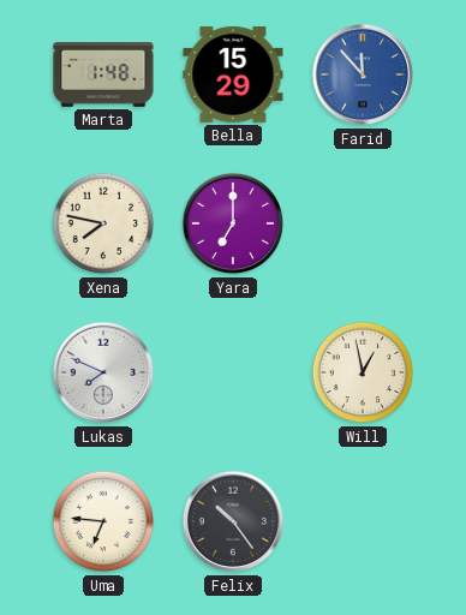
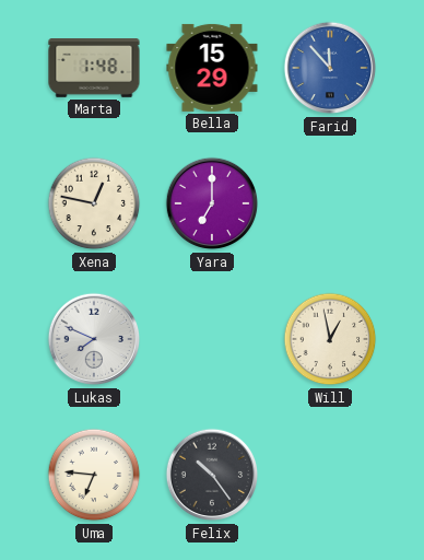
Xena: 7:47 -> 12:47
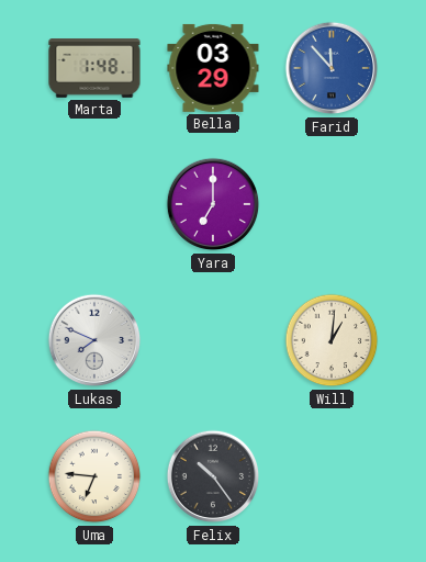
Bella: 15:29 -> 03:29
Xena: 12:47 -> none
Will: 12:58 -> 1:01
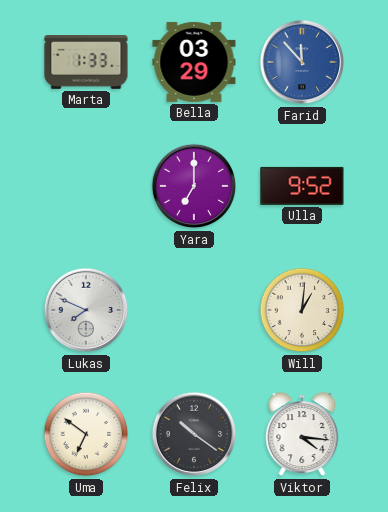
Marta: 1:48 -> 1:33
Ulla: none -> 9:52
Uma: 6:46 -> 6:51
Felix: 10:24 -> 10:21
Viktor: none -> 4:16
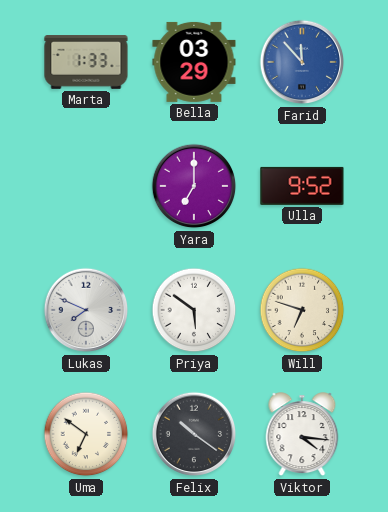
Priya: none -> 5:51
Will: 1:01 -> 6:48
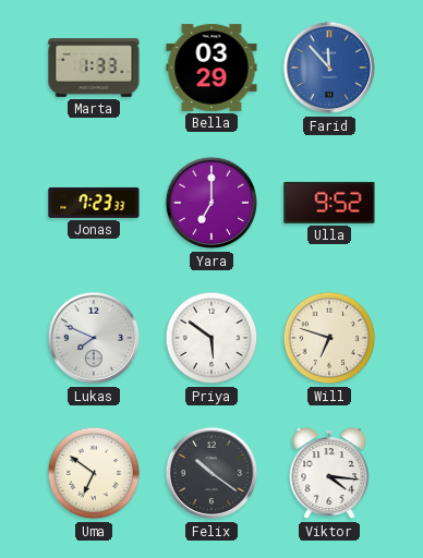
Jonas: none -> 7:23
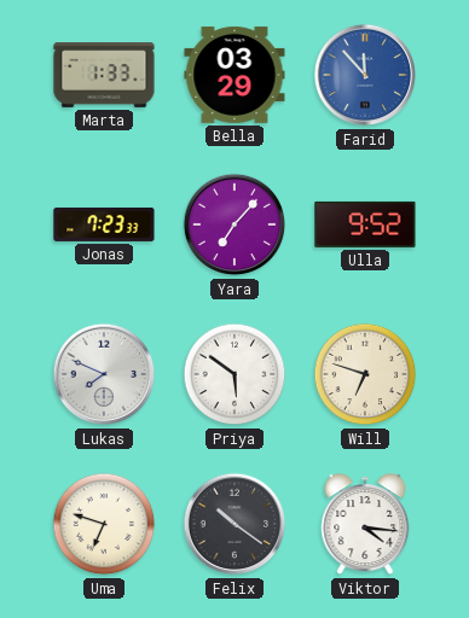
Yara: 7:00 -> 7:07
Uma: 6:51 -> 6:48
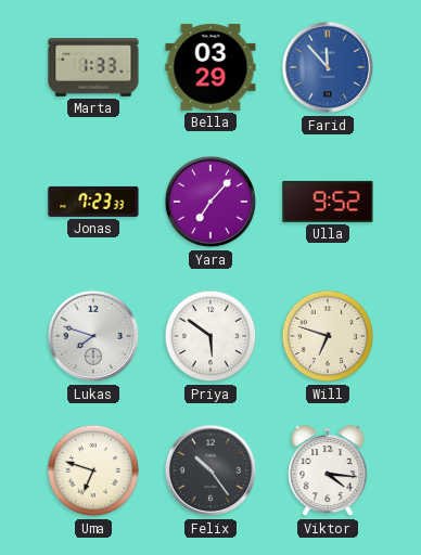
Lukas: 7:49 -> 7:48
Felix: 10:21 -> 10:24
